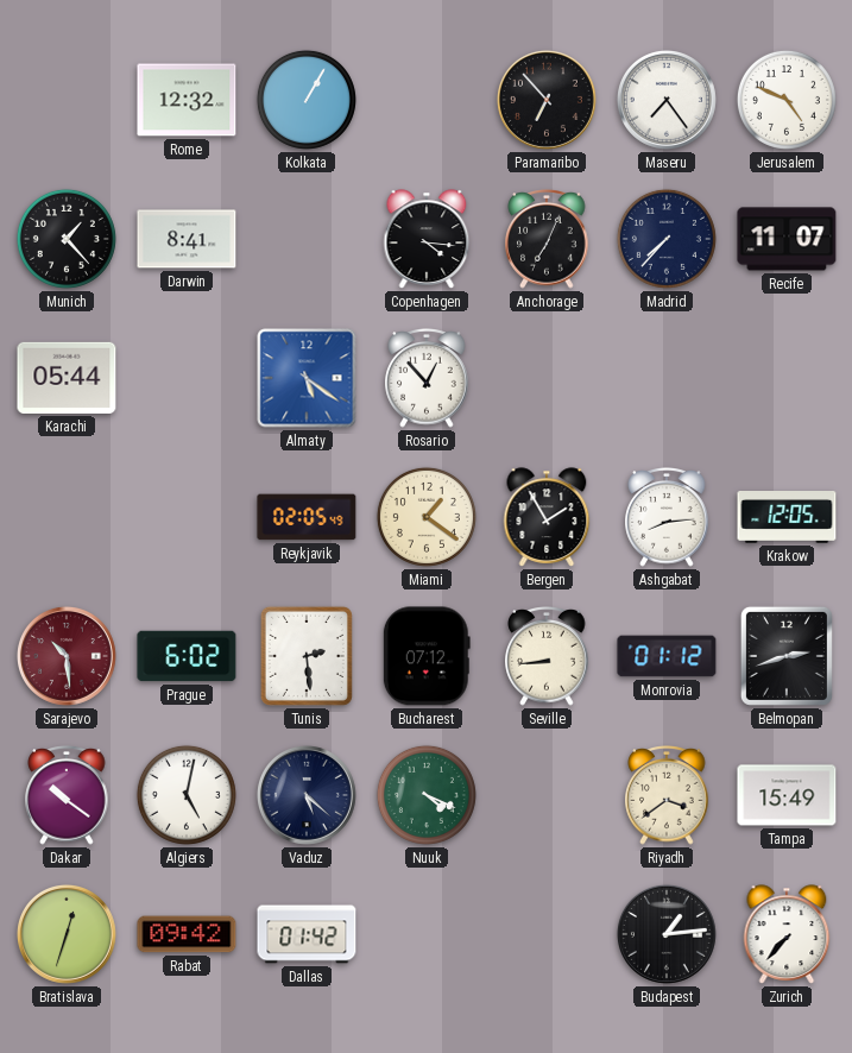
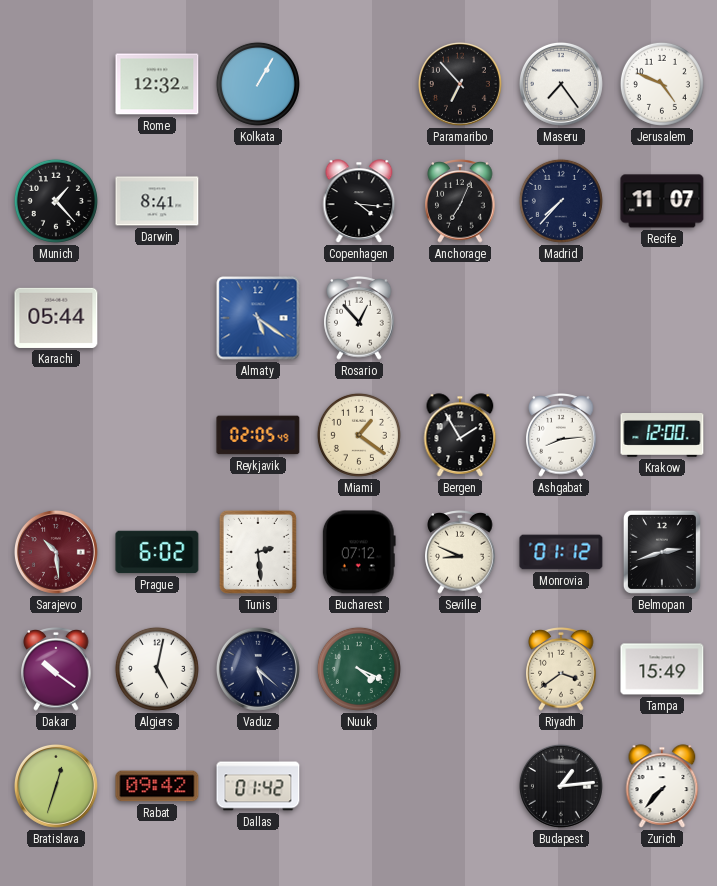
Krakow: 12:05 -> 12:00
Seville: 8:44 -> 8:49
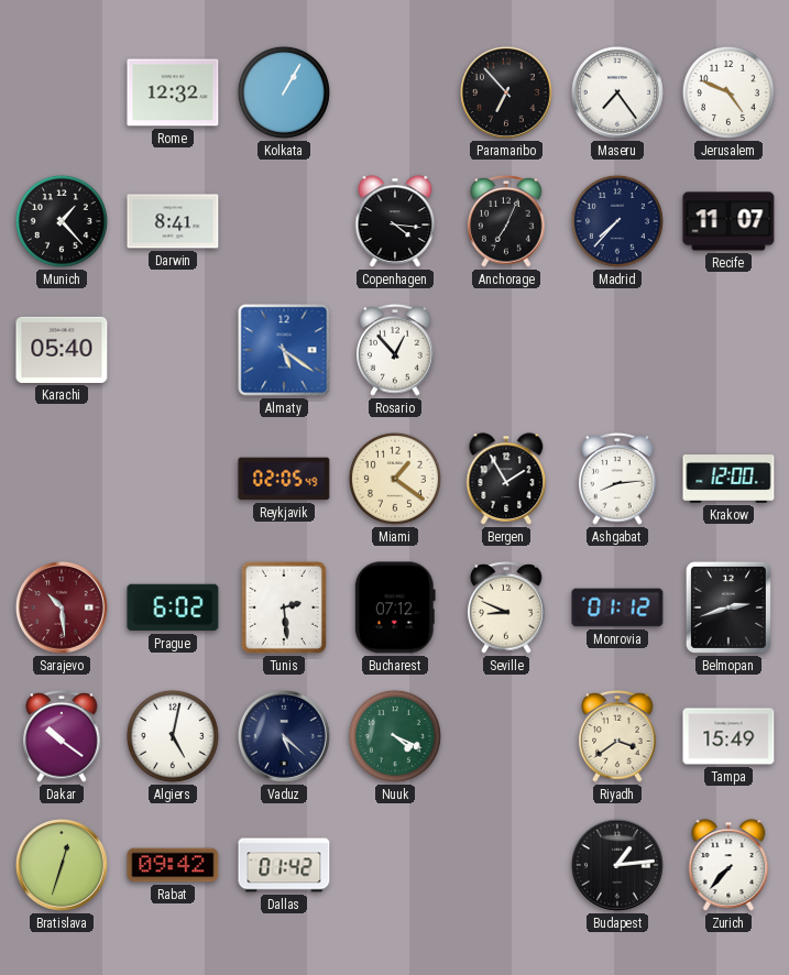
Karachi: 05:44 -> 05:40
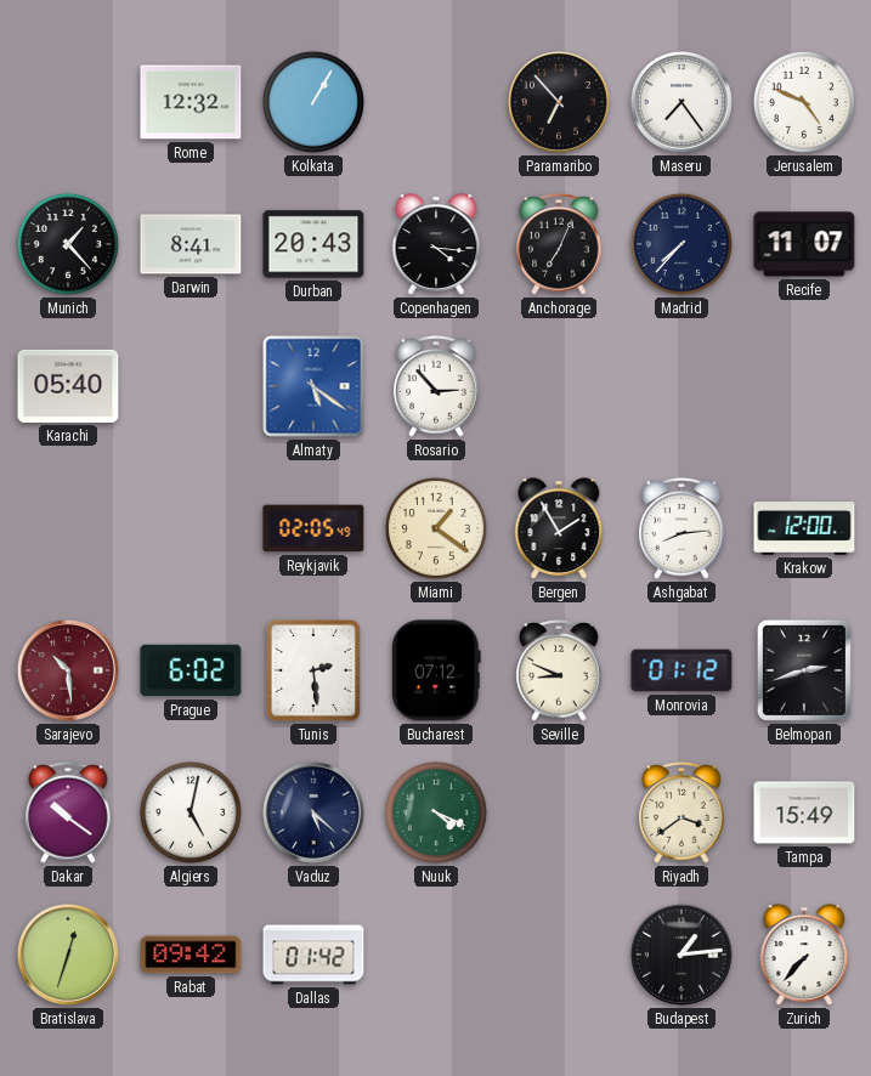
Durban: none -> 20:43
Rosario: 12:53 -> 2:53
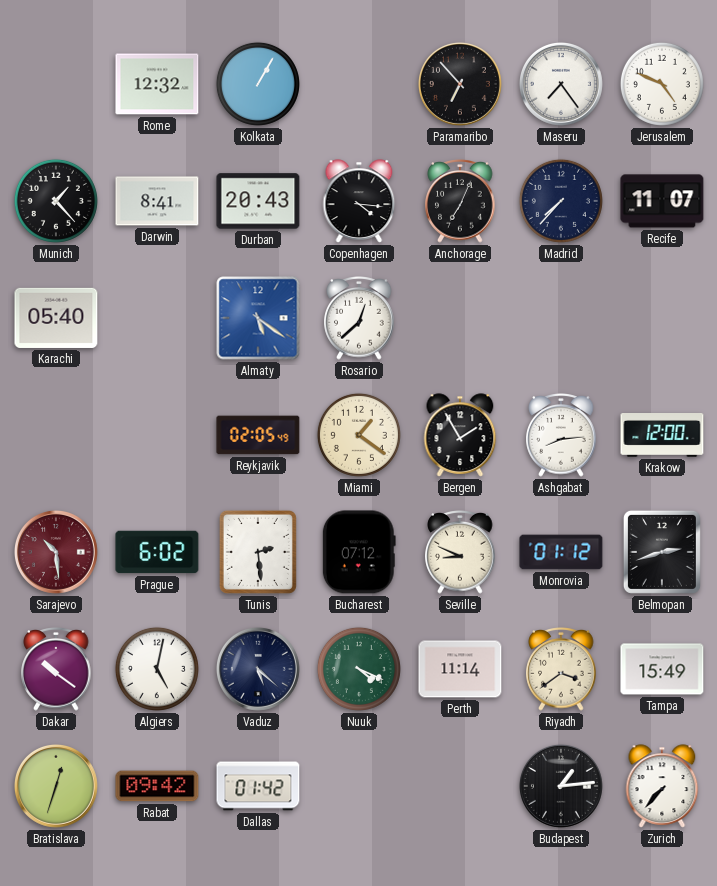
Rosario: 2:53 -> 12:38
Perth: none -> 11:14
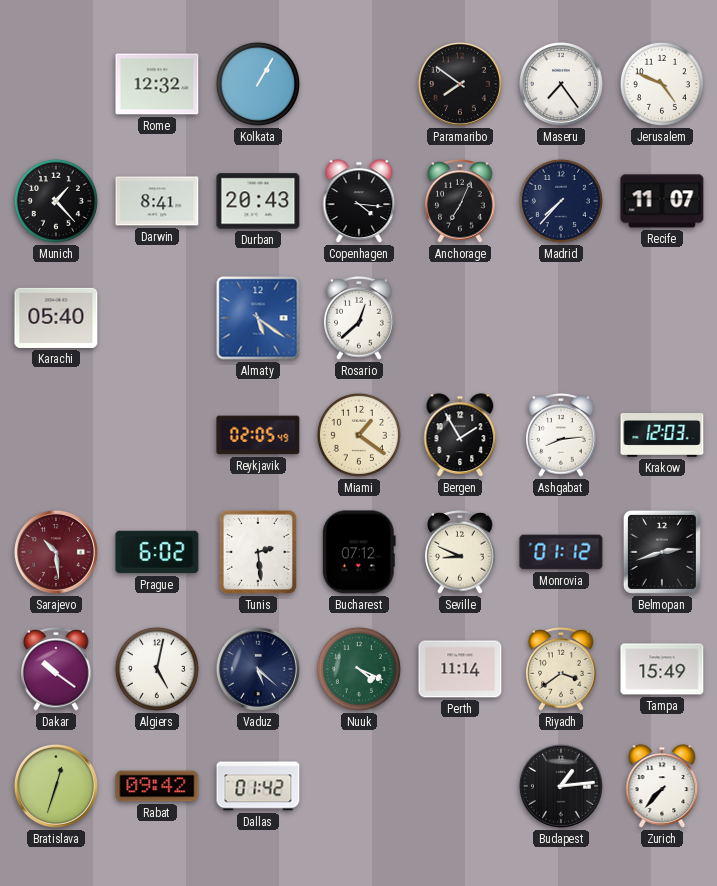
Paramaribo: 6:53 -> 7:51
Krakow: 12:00 -> 12:03
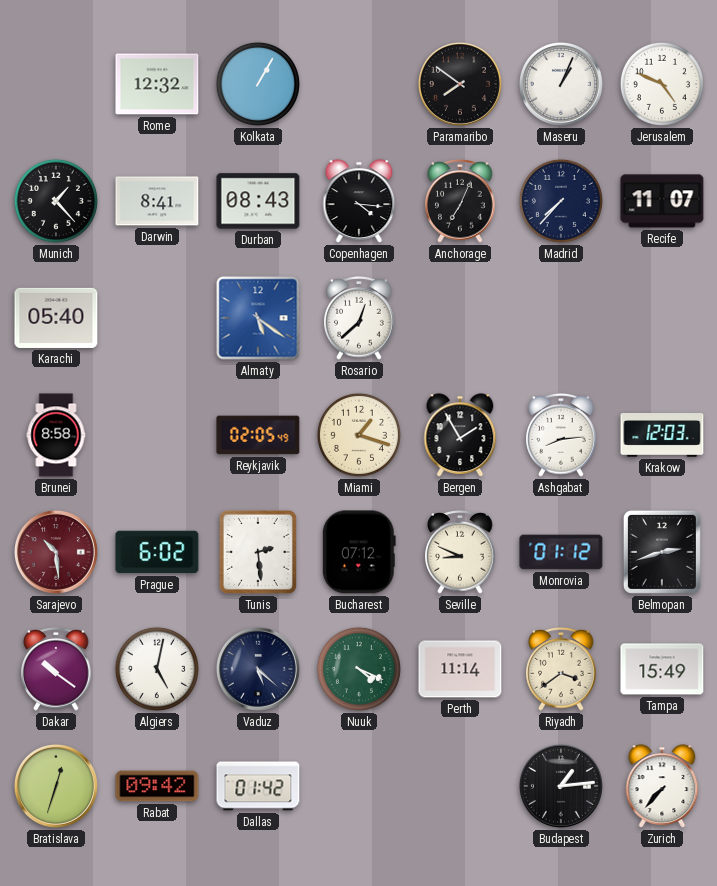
Maseru: 7:24 -> 1:04
Durban: 20:43 -> 08:43
Brunei: none -> 8:58
Miami: 1:21 -> 1:18
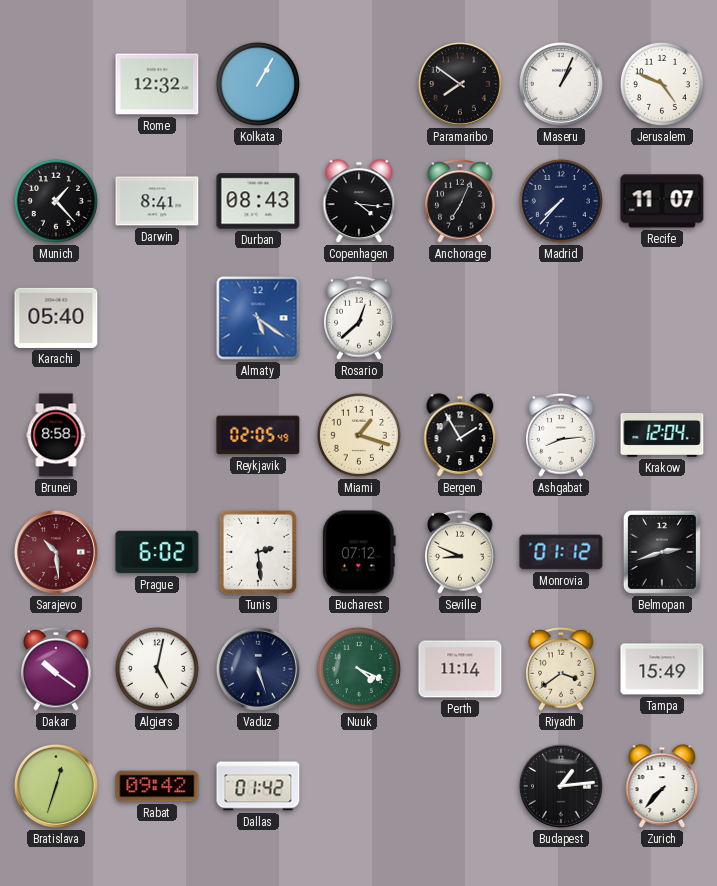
Krakow: 12:03 -> 12:04
Vaduz: 5:22 -> 5:27
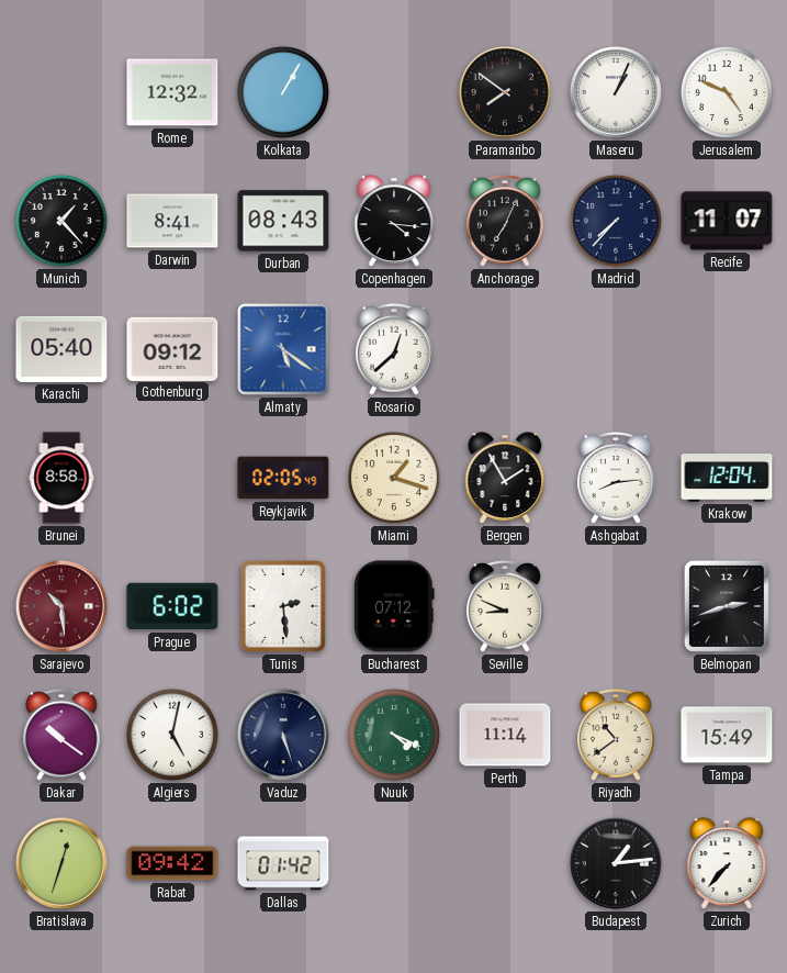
Gothenburg: none -> 09:12
Monrovia: 01:12 -> none
Riyadh: 3:39 -> 10:39
